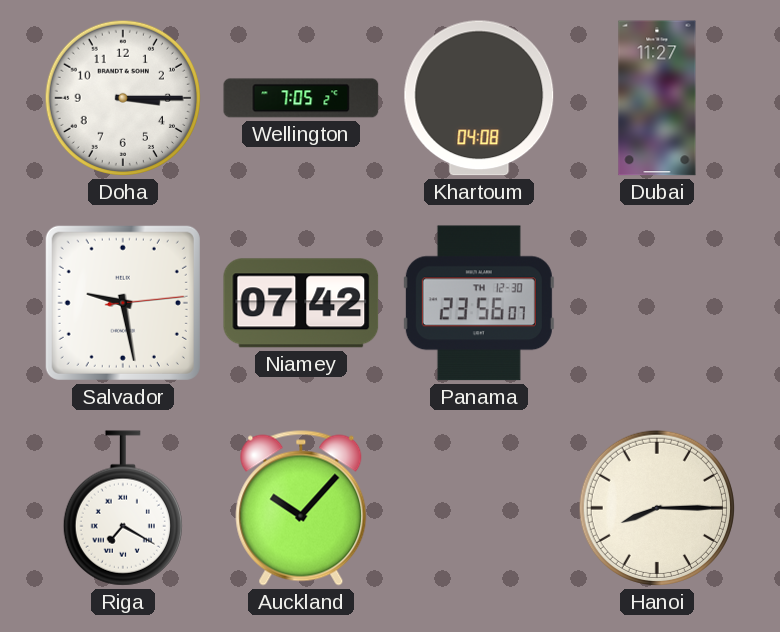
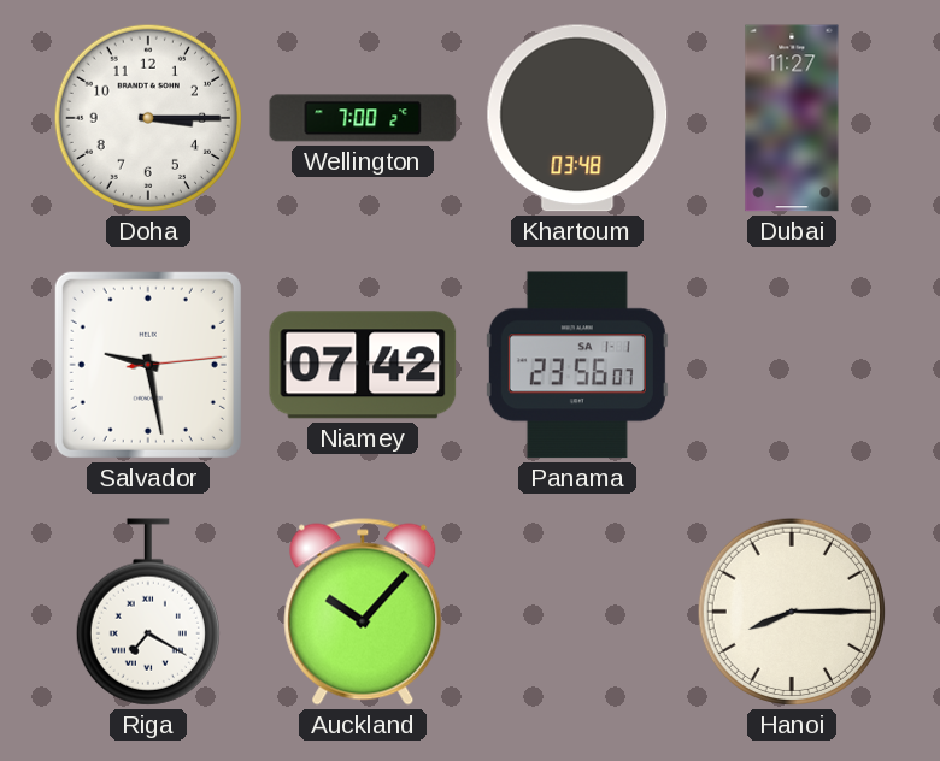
Wellington: 7:05 -> 7:00
Khartoum: 04:08 -> 03:48
Panama date: TH 12-30 -> SA 1-1
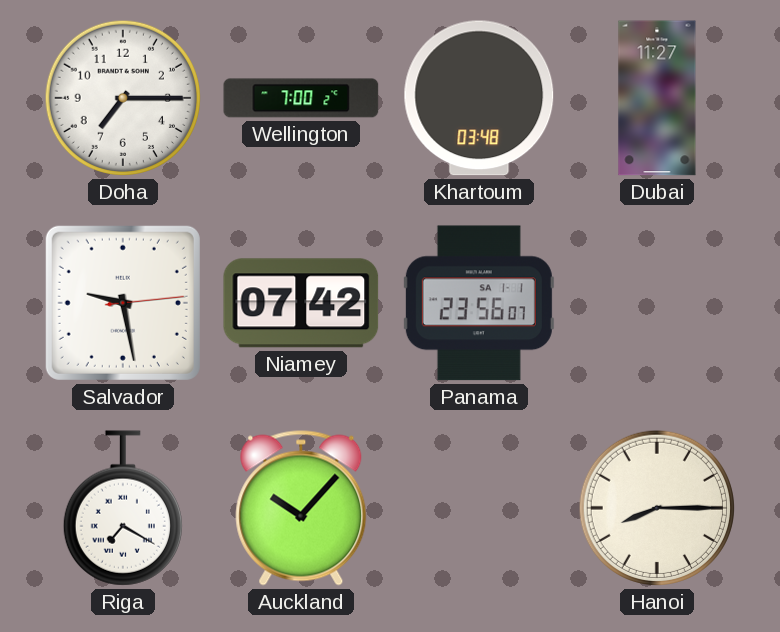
Doha: 3:15 -> 7:15
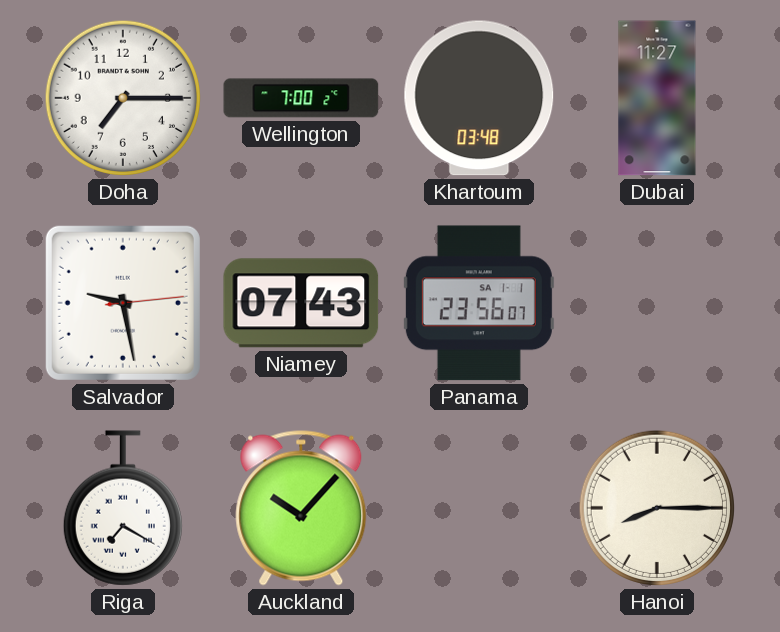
Niamey: 07:42 -> 07:43
